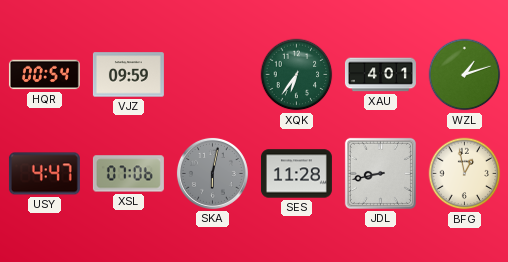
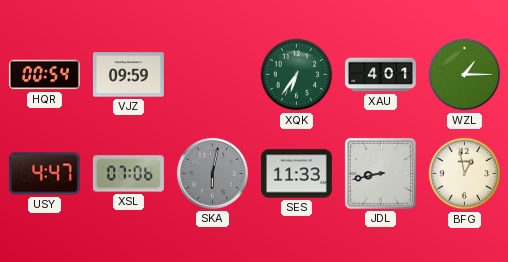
WZL: 1:12 -> 1:15
SES: 11:28 -> 11:33
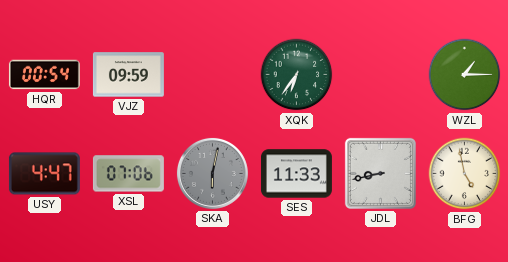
XAU: 4:01 -> none
BFG: 12:58 -> 4:58
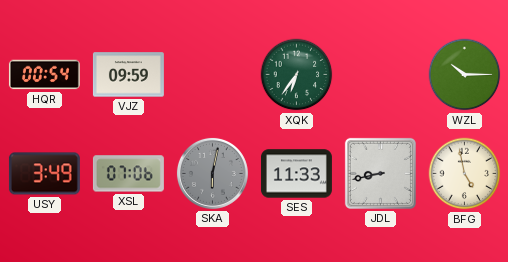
WZL: 1:15 -> 10:15
USY: 4:47 -> 3:49
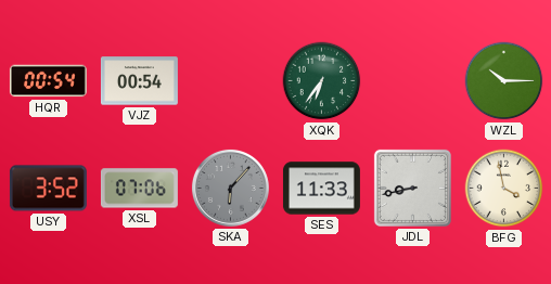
VJZ: 09:59 -> 00:54
USY: 3:49 -> 3:52
SKA: 6:02 -> 6:07
BFG: 4:58 -> 3:58
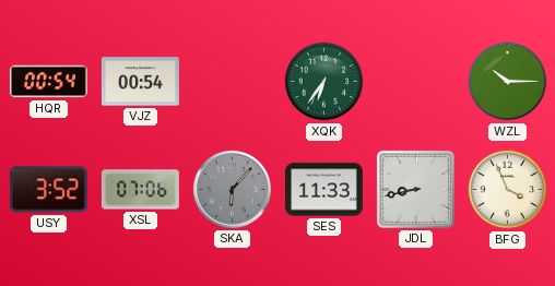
BFG: 3:58 -> 3:56
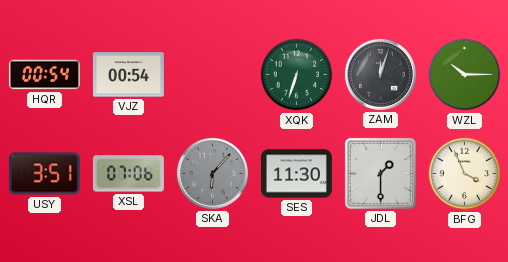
XQK: 6:36 -> 6:33
ZAM: none -> 12:03
USY: 3:52 -> 3:51
SES: 11:33 -> 11:30
JDL: 8:43 -> 1:30
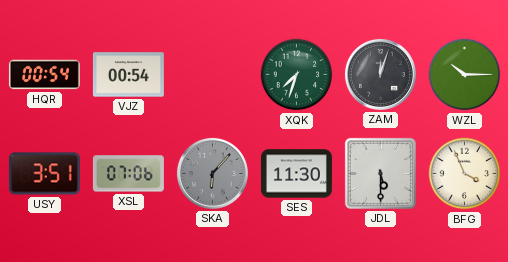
XQK: 6:33 -> 7:33
JDL: 1:30 -> 5:30
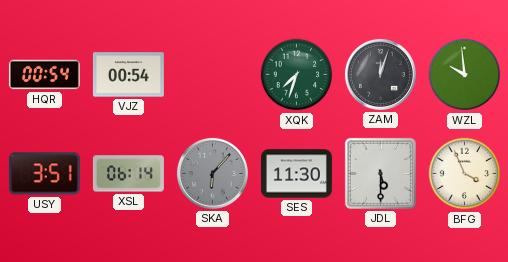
WZL: 10:15 -> 9:59
XSL: 07:06 -> 06:14
